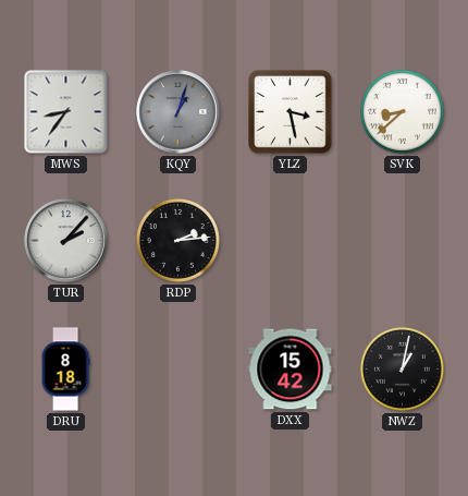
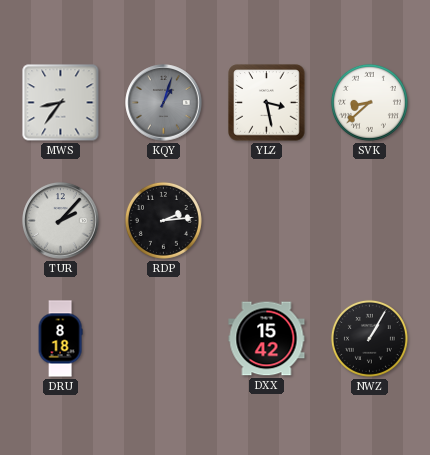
NWZ: 1:02 -> 1:05
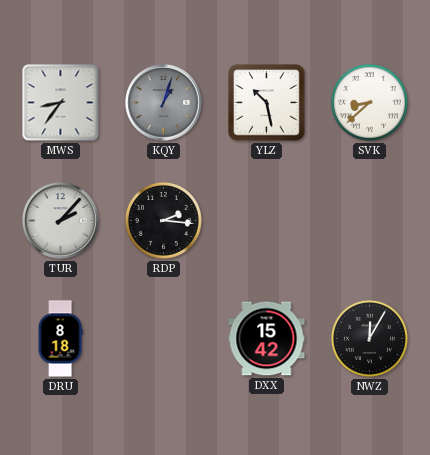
YLZ: 3:28 -> 10:28
RDP: 2:14 -> 2:16
NWZ: 1:05 -> 12:05
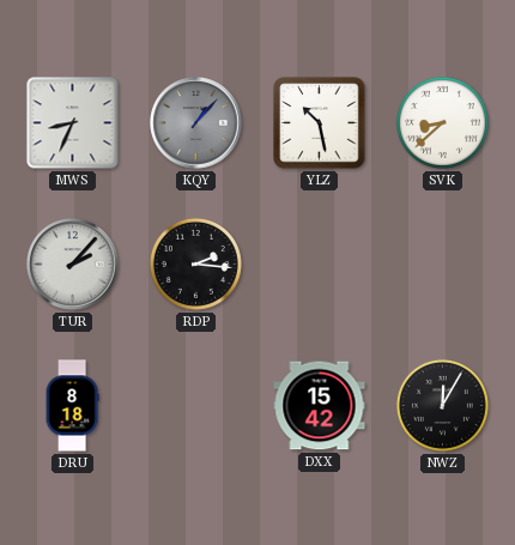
MWS: 8:36 -> 8:34
KQY: 1:03 -> 1:07
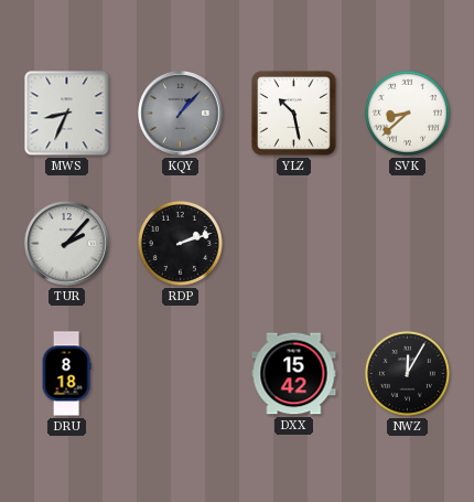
RDP: 2:16 -> 2:12
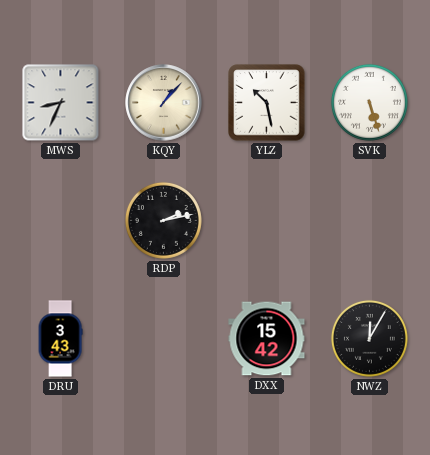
KQY dial: grey -> cream
SVK: 8:38 -> 5:27
TUR: 2:07 -> none
RDP: 2:12 -> 2:13
DRU: 8:18 -> 3:43
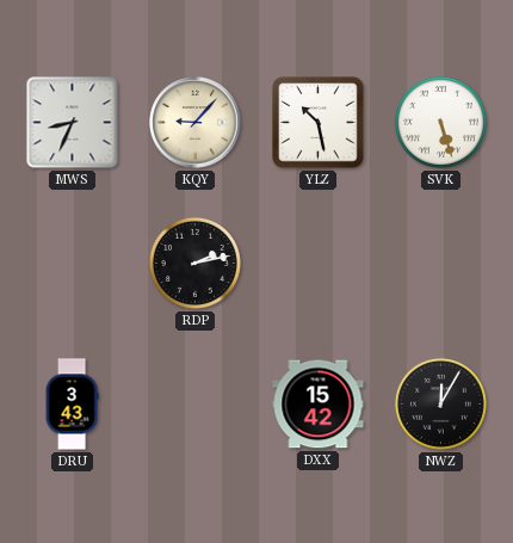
KQY: 1:07 -> 9:07
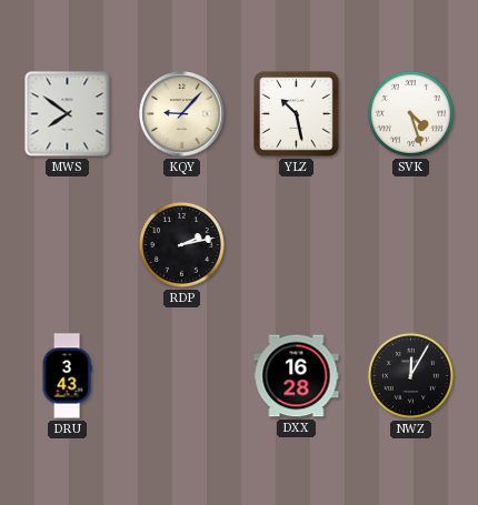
MWS: 8:34 -> 7:51
SVK: 5:27 -> 4:27
DXX: 15:42 -> 16:28
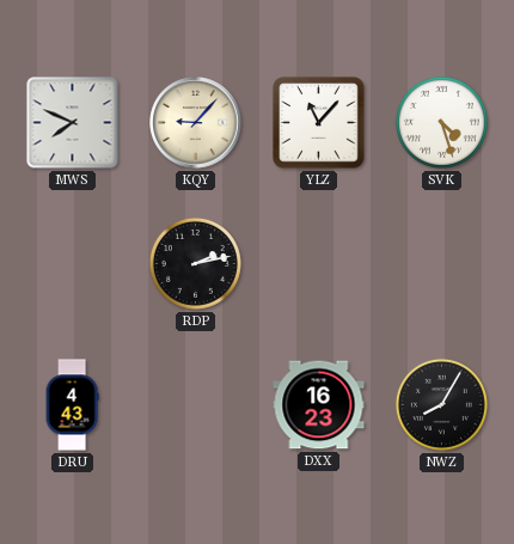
MWS: 7:51 -> 7:49
YLZ: 10:28 -> 11:07
DRU: 3:43 -> 4:43
DXX: 16:28 -> 16:23
NWZ: 12:05 -> 8:05
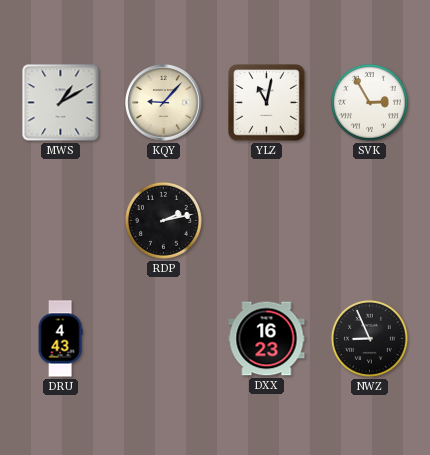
MWS: 7:49 -> 1:10
YLZ: 11:07 -> 11:02
SVK: 4:27 -> 2:55
NWZ: 8:05 -> 8:56
